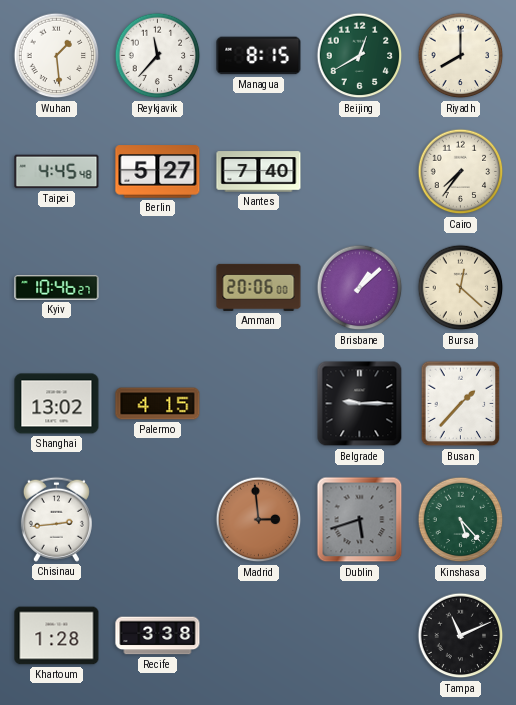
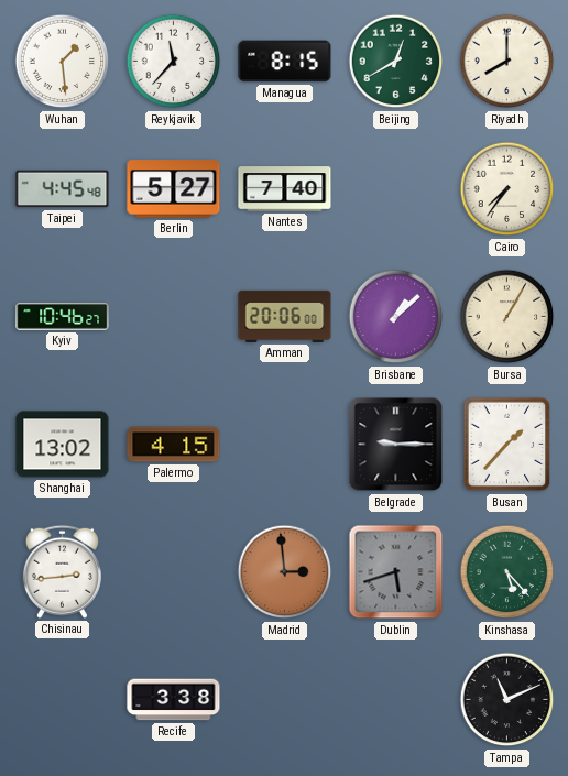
Bursa: 12:22 -> 1:05
Khartoum: 1:28 -> none
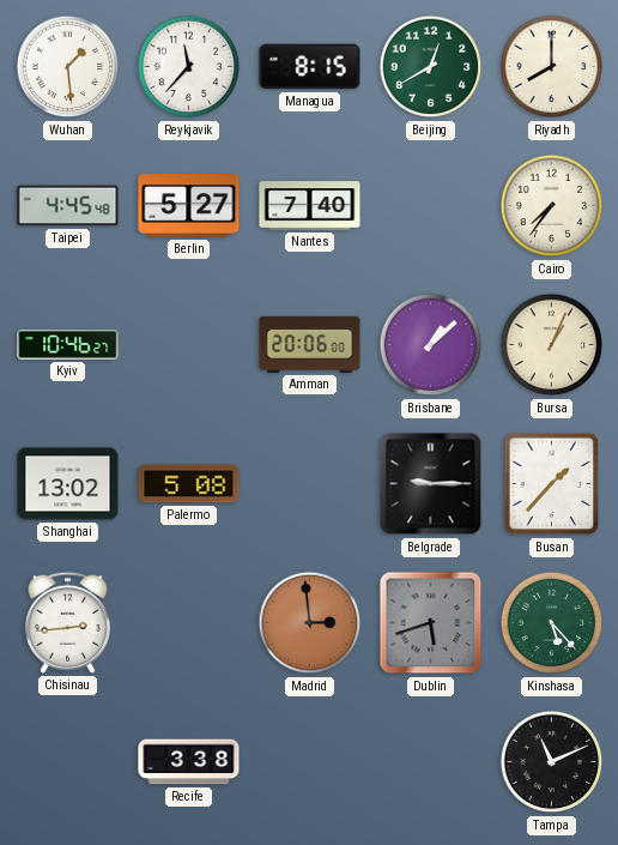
Bursa: 1:05 -> 1:04
Palermo: 4:15 -> 5:08
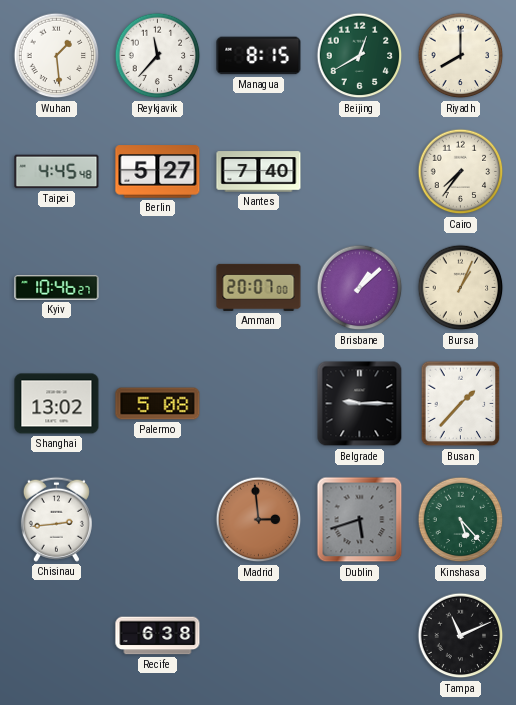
Amman: 20:06 -> 20:07
Recife: 3:38 -> 6:38
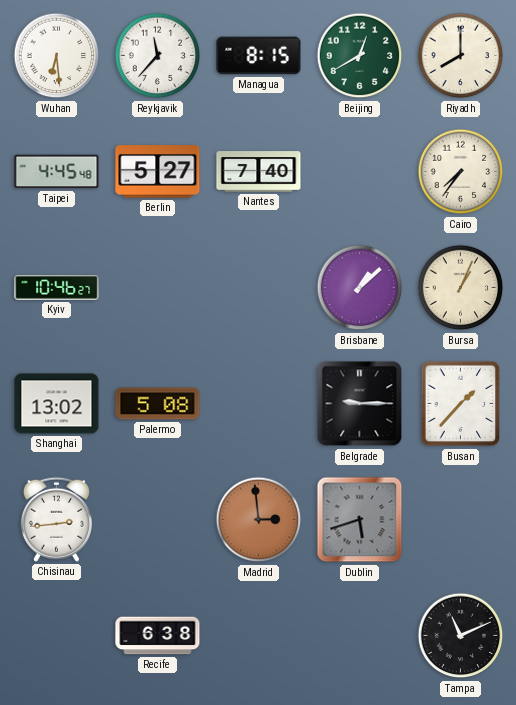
Wuhan: 1:29 -> 6:29
Amman: 20:07 -> none
Kinshasa: 5:23 -> none
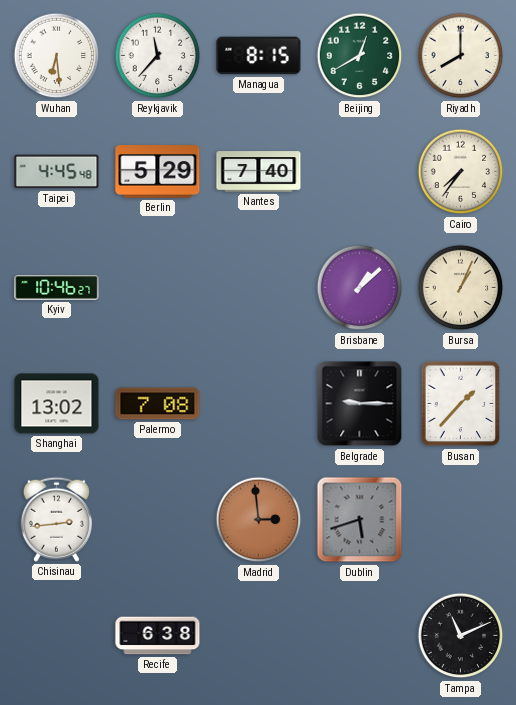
Berlin: 5:27 -> 5:29
Palermo: 5:08 -> 7:08
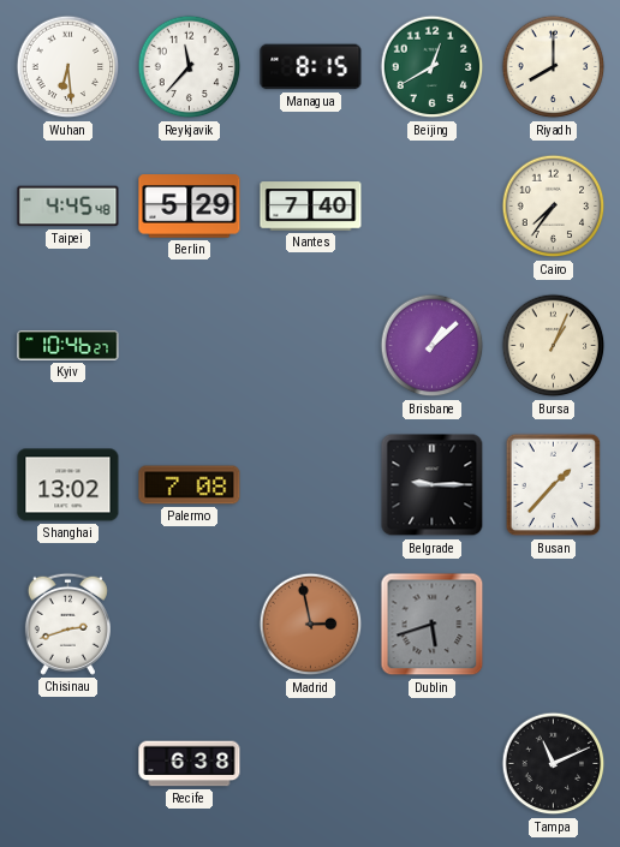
Chisinau: 2:44 -> 2:42
Madrid: 2:59 -> 2:58
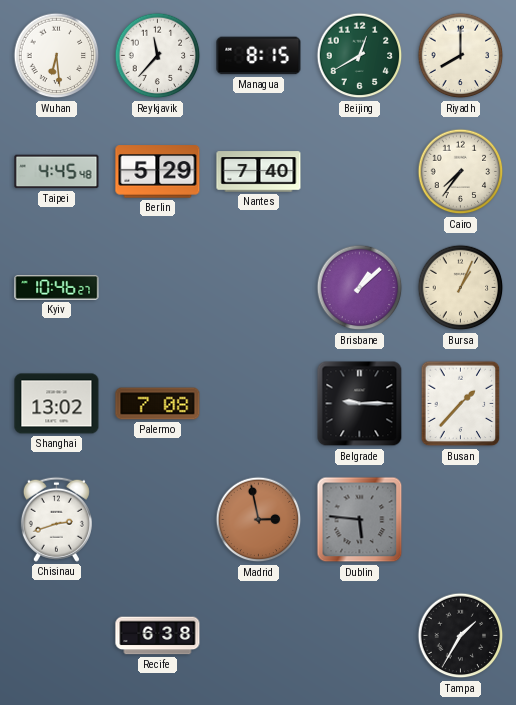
Dublin: 5:42 -> 5:46
Tampa: 11:11 -> 1:35
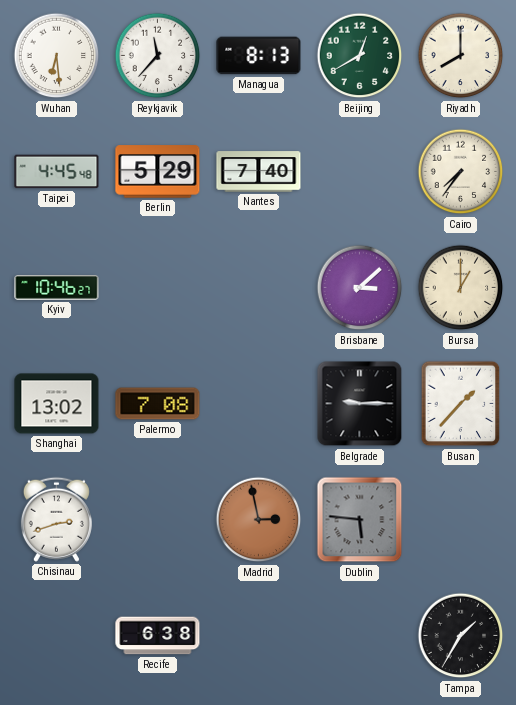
Managua: 8:15 -> 8:13
Brisbane: 1:08 -> 3:08
Bursa: 1:04 -> 1:00
